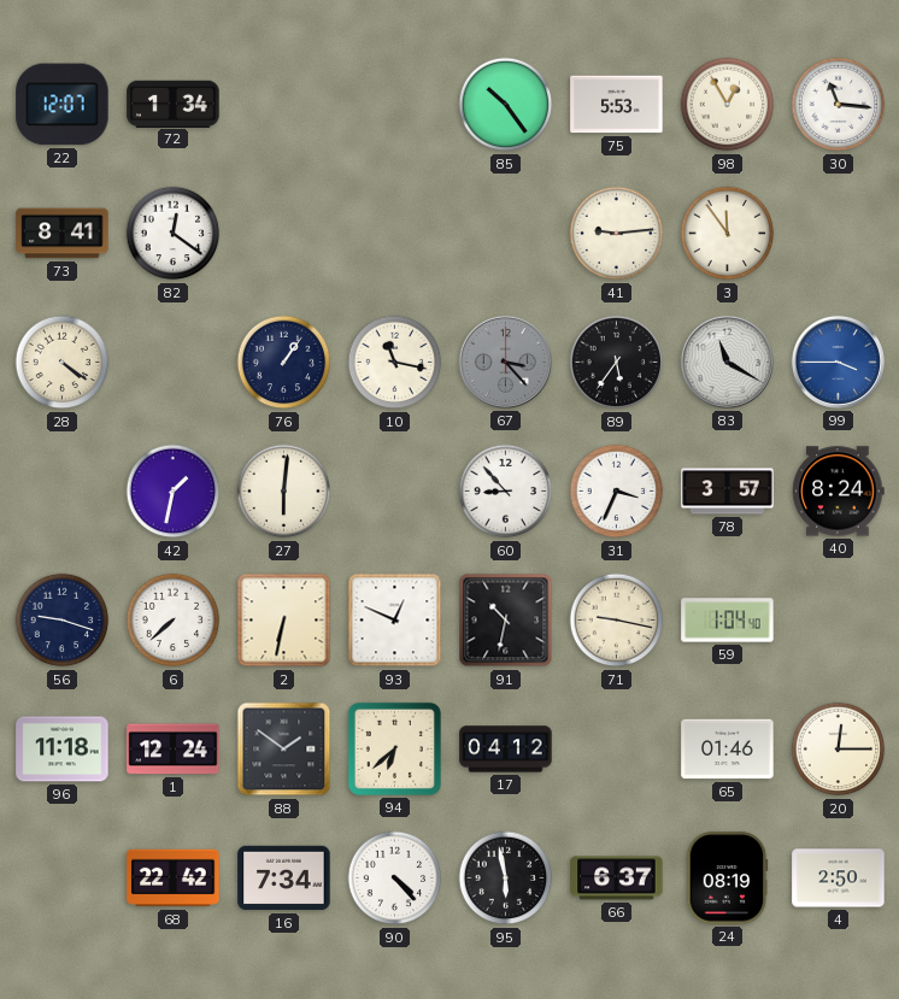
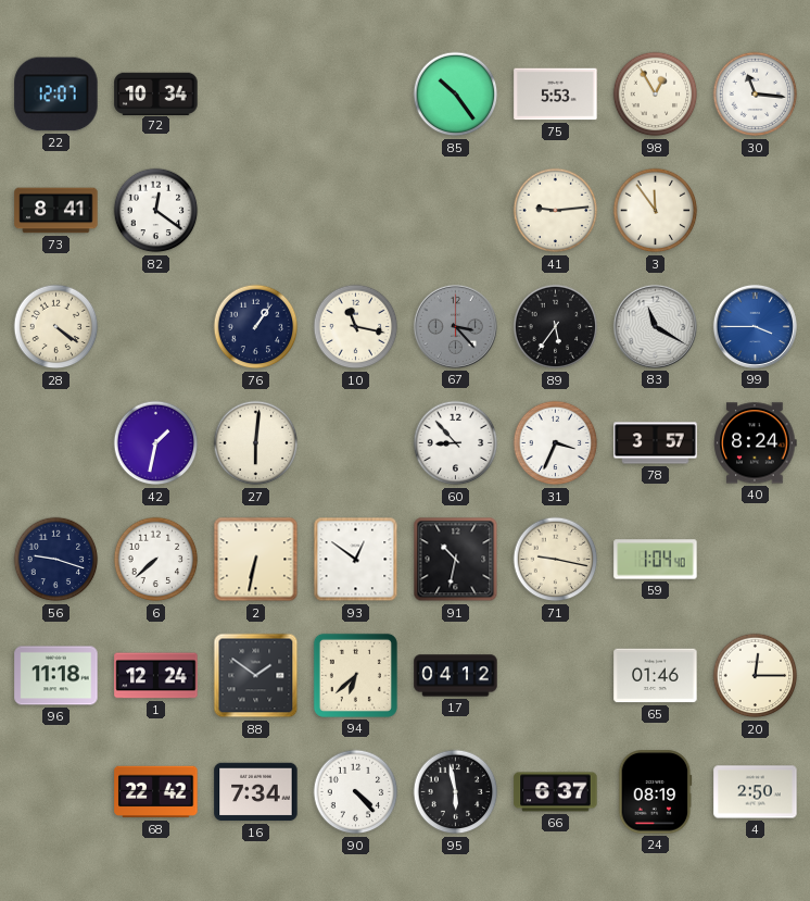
72: 1:34 -> 10:34
93: 12:49 -> 12:51
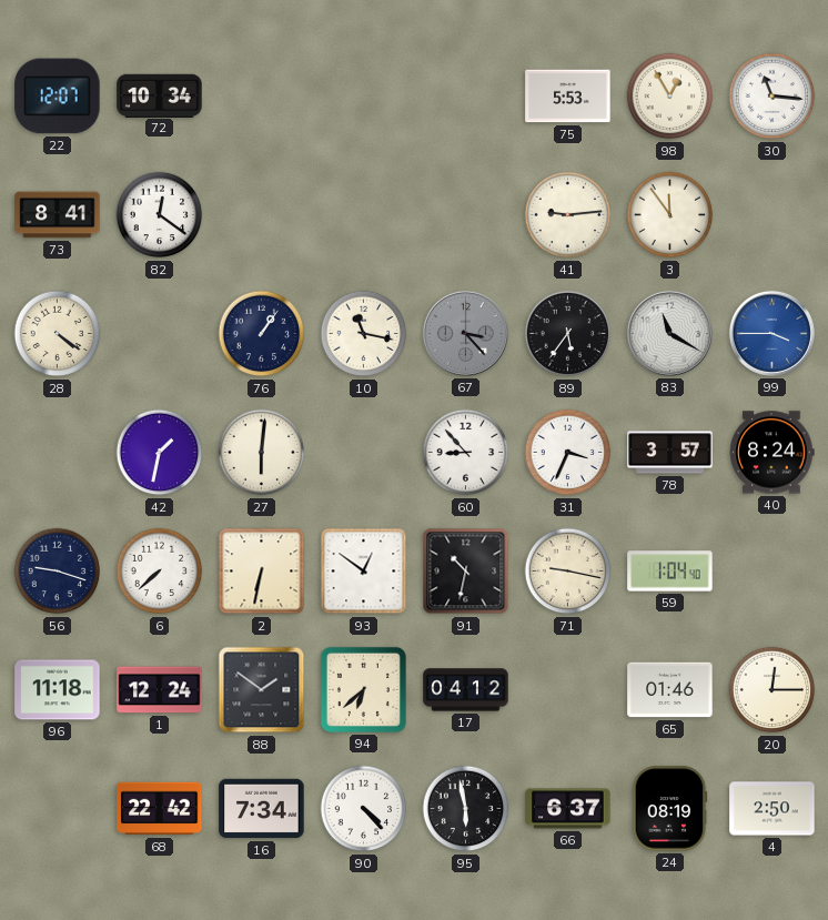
85: 10:24 -> none
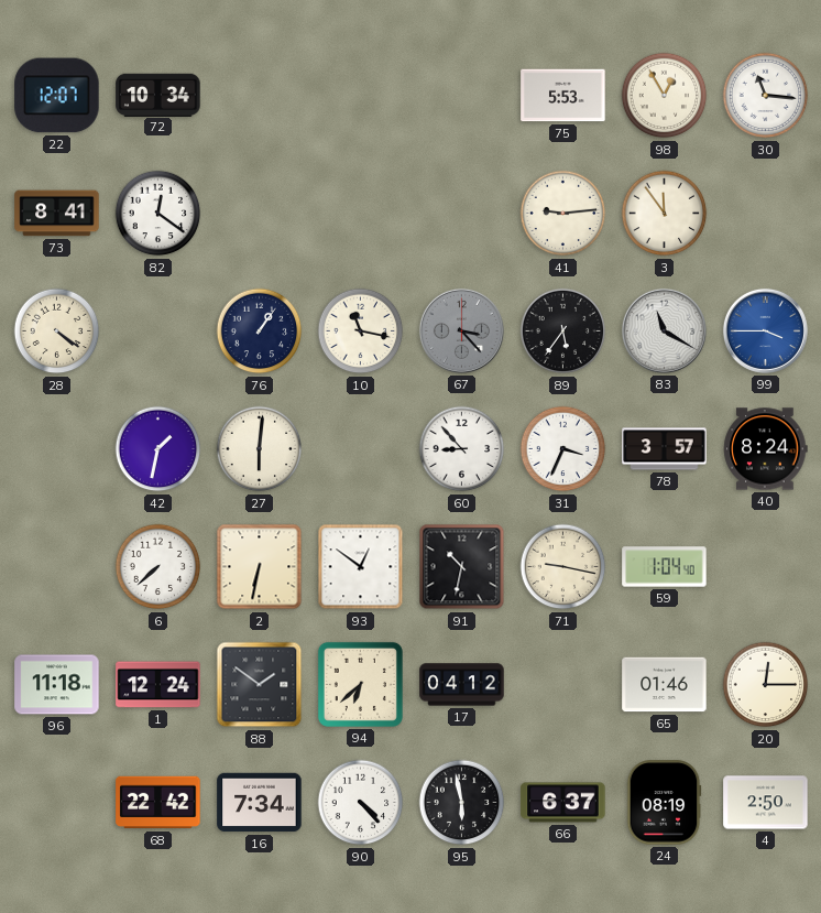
56: 9:18 -> none
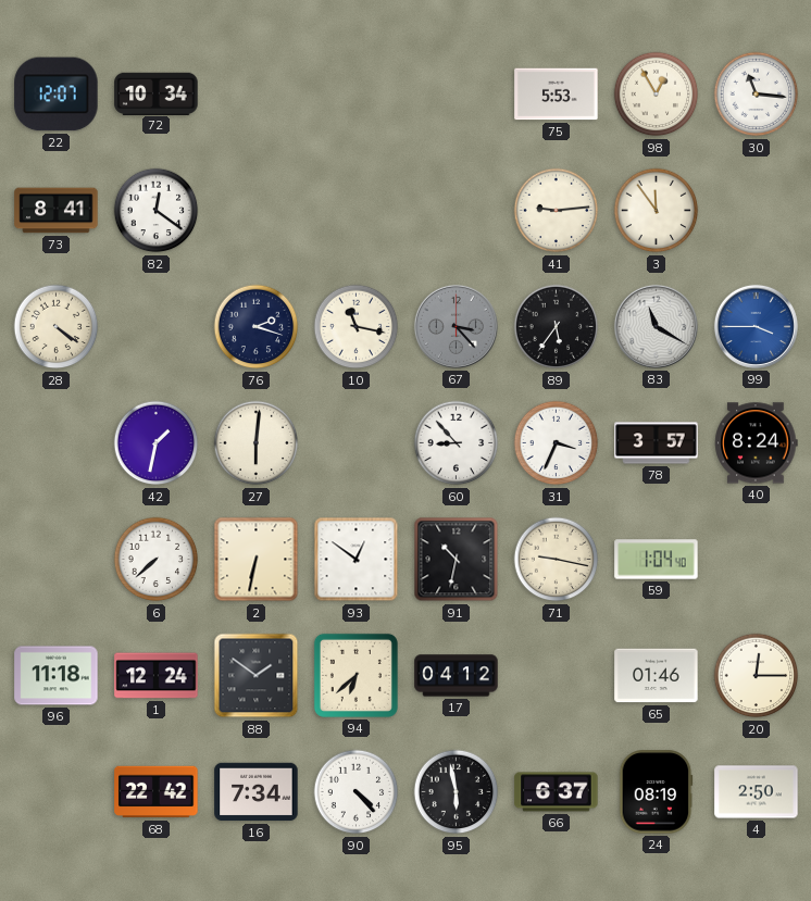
76: 1:06 -> 2:18
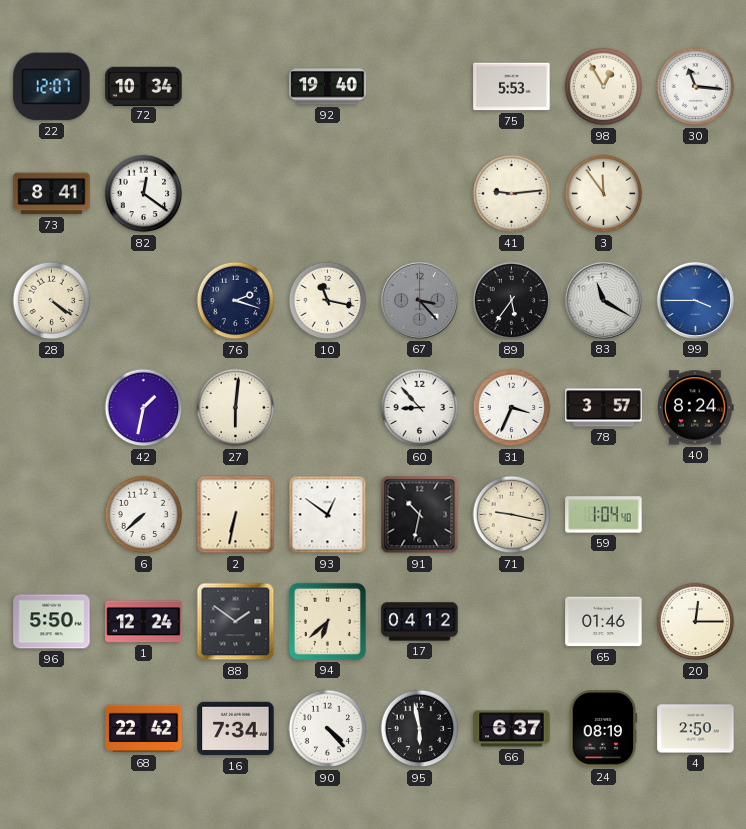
92: none -> 19:40
96: 11:18 -> 5:50
